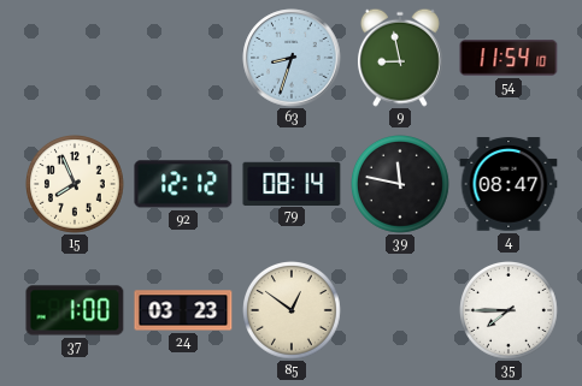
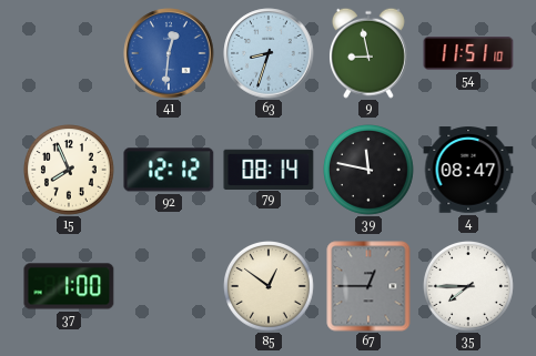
41: none -> 12:31
54: 11:54 -> 11:51
24: 03:23 -> none
67: none -> 12:45
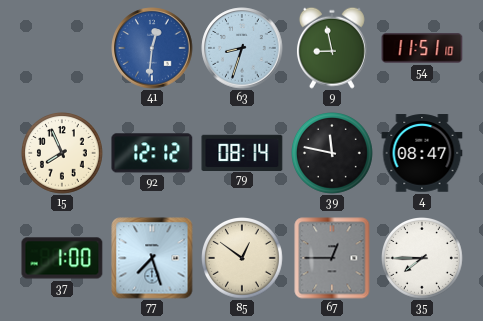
77: none -> 7:27
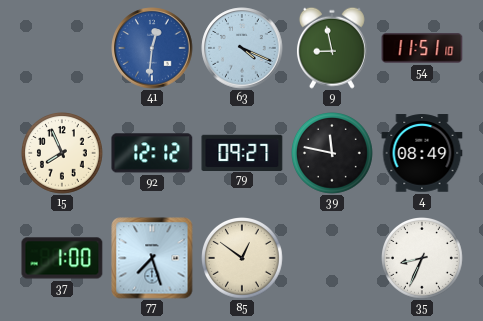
63: 8:33 -> 4:19
79: 08:14 -> 09:27
4: 08:47 -> 08:49
67: 12:45 -> none
35: 7:45 -> 8:34
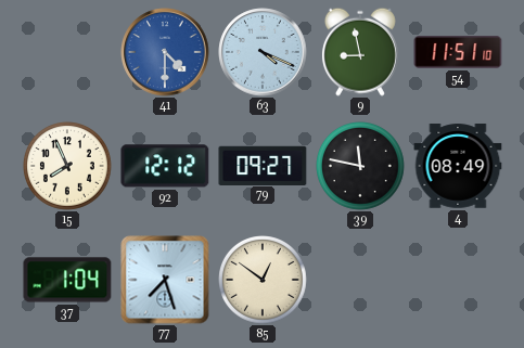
41: 12:31 -> 4:30
37: 1:00 -> 1:04
35: 8:34 -> none
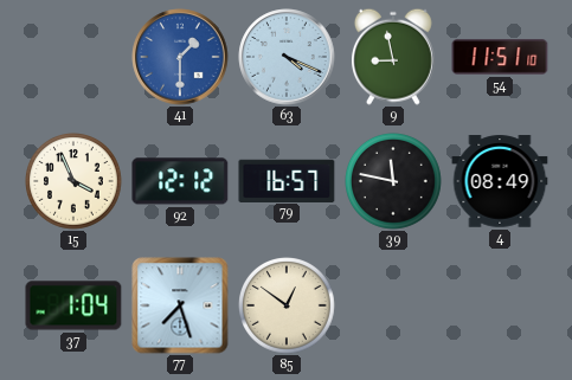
41: 4:30 -> 1:30
15: 7:56 -> 3:56
79: 09:27 -> 16:57
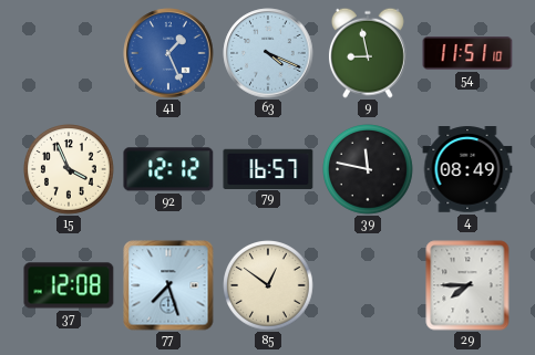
41: 1:30 -> 1:26
37: 1:04 -> 12:08
29: none -> 7:45
